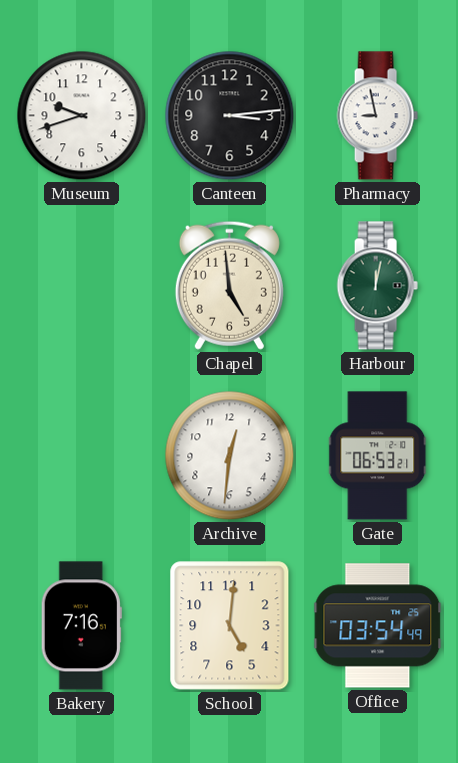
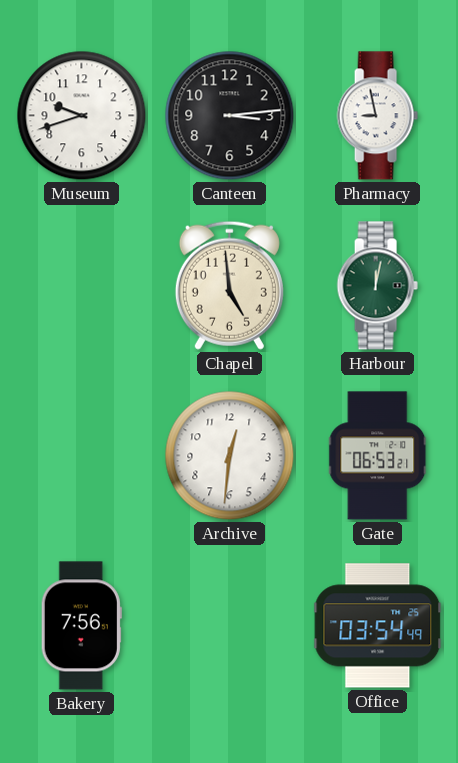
Bakery: 7:16 -> 7:56
School: 5:01 -> none
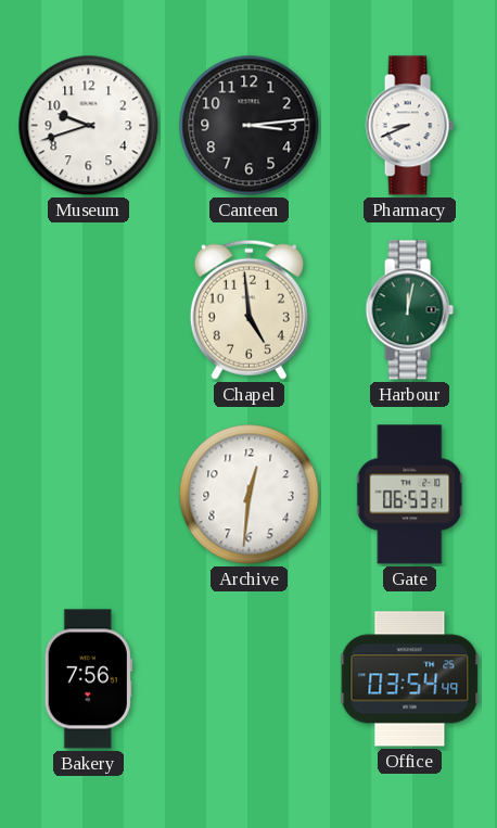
Pharmacy: 8:58 -> 8:41
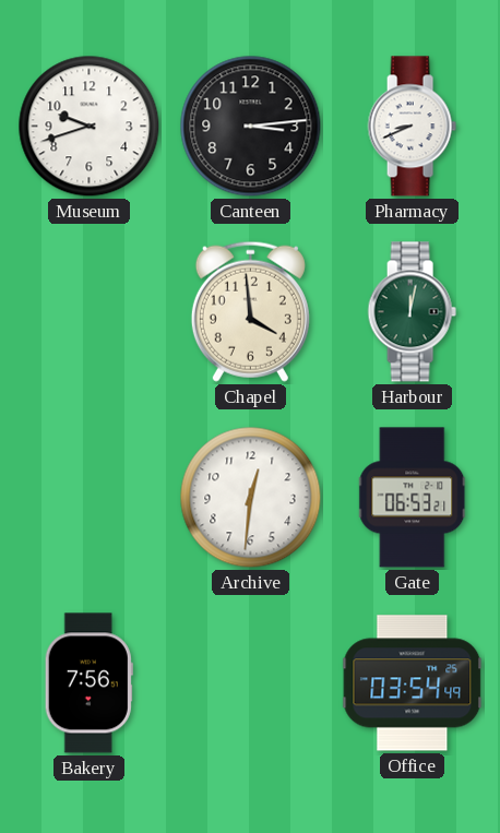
Chapel: 4:59 -> 3:59
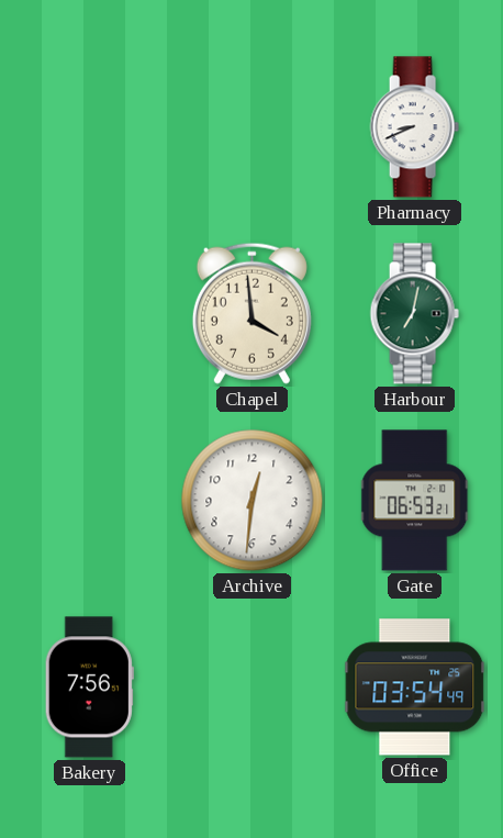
Museum: 9:42 -> none
Canteen: 3:14 -> none
Harbour: 12:02 -> 7:02
